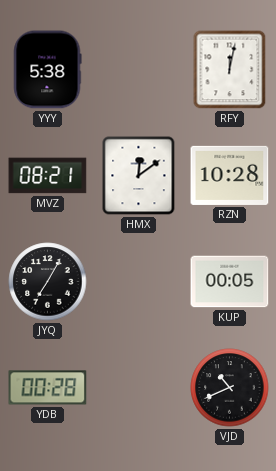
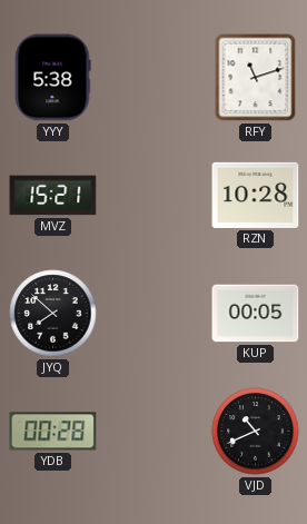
RFY: 12:02 -> 11:12
MVZ: 08:21 -> 15:21
HMX: 12:09 -> none
JYQ: 7:05 -> 7:52
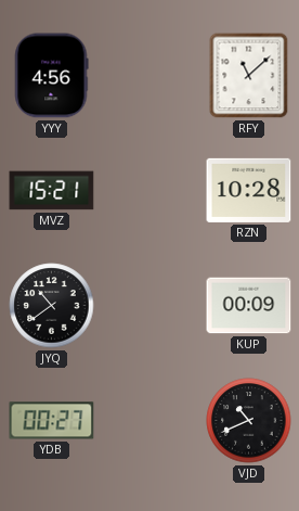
YYY: 5:38 -> 4:56
RFY: 11:12 -> 11:08
JYQ: 7:52 -> 10:39
KUP: 00:05 -> 00:09
YDB: 00:28 -> 00:27
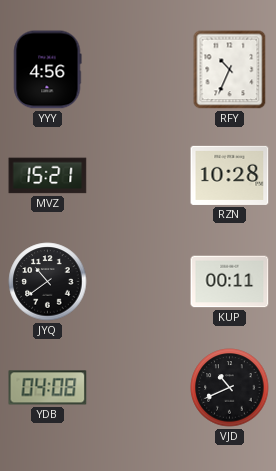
RFY: 11:08 -> 10:34
KUP: 00:09 -> 00:11
YDB: 00:27 -> 04:08
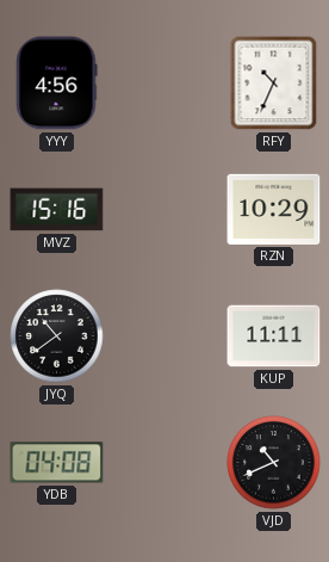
MVZ: 15:21 -> 15:16
RZN: 10:28 -> 10:29
KUP: 00:11 -> 11:11
